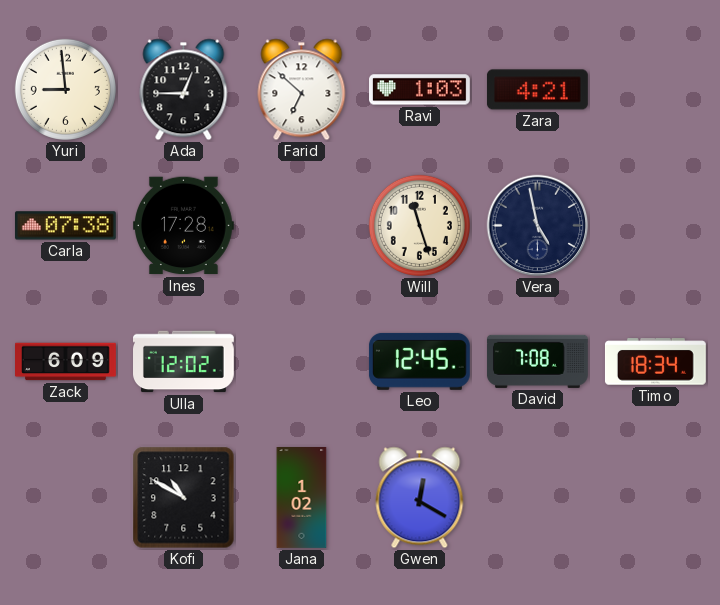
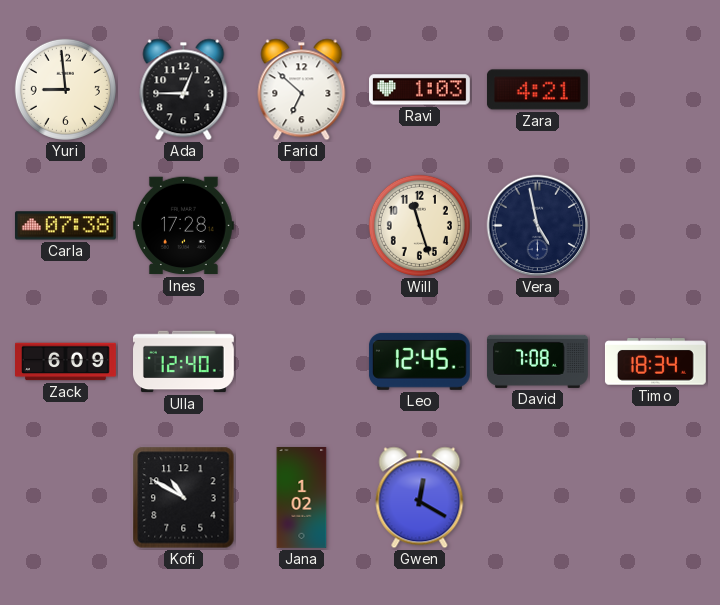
Ulla: 12:02 -> 12:40
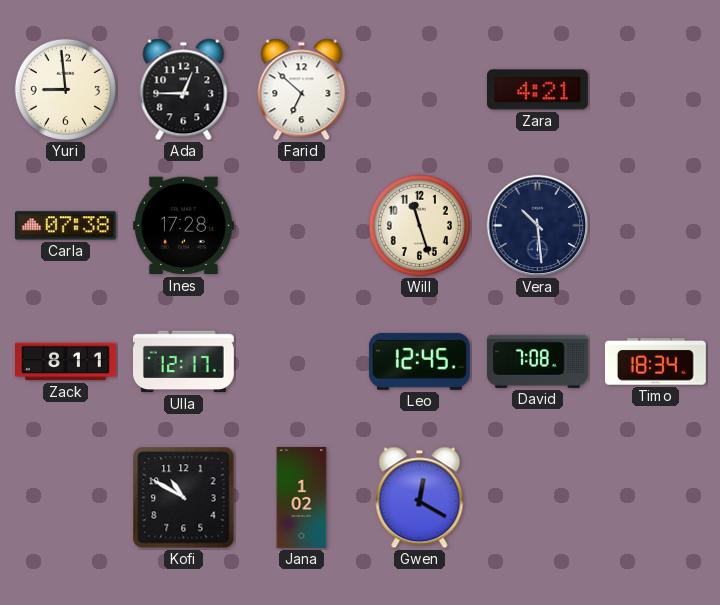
Ravi: 1:03 -> none
Vera: 4:58 -> 10:29
Zack: 6:09 -> 8:11
Ulla: 12:40 -> 12:17
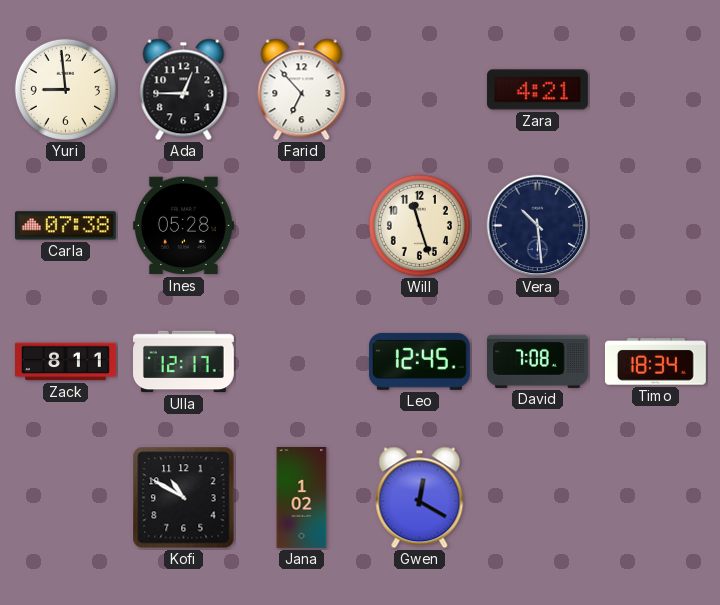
Farid: 6:52 -> 6:53
Ines: 17:28 -> 05:28
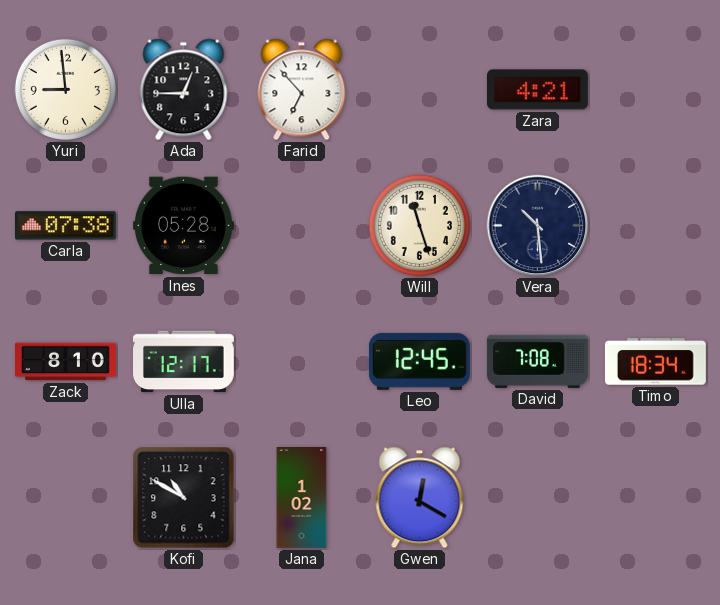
Zack: 8:11 -> 8:10
